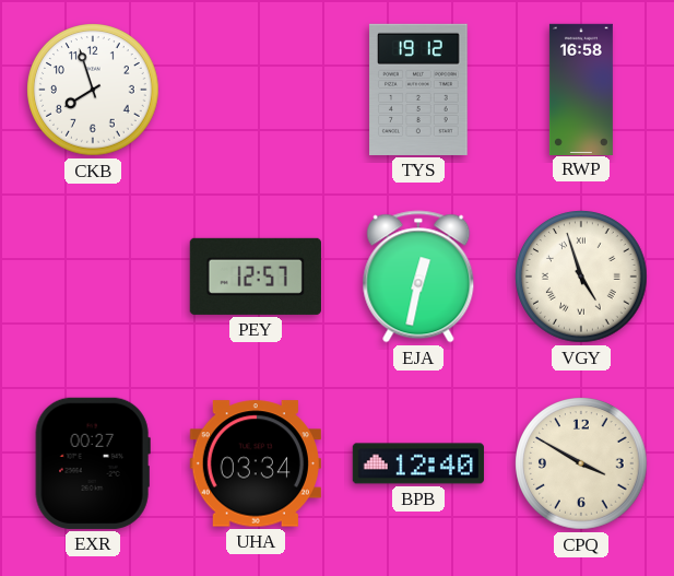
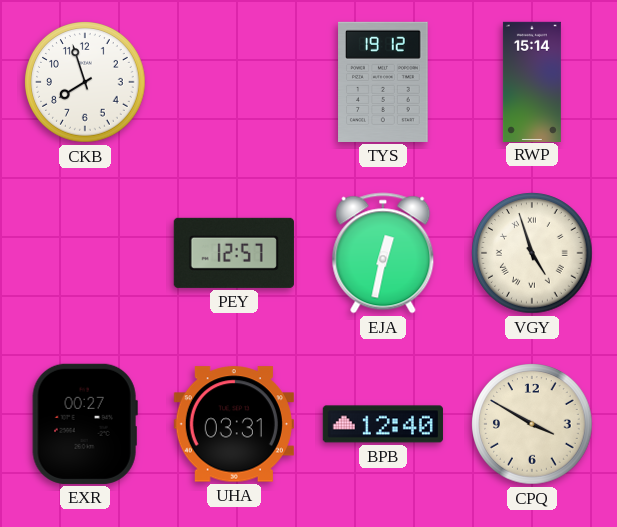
RWP: 16:58 -> 15:14
UHA: 03:34 -> 03:31
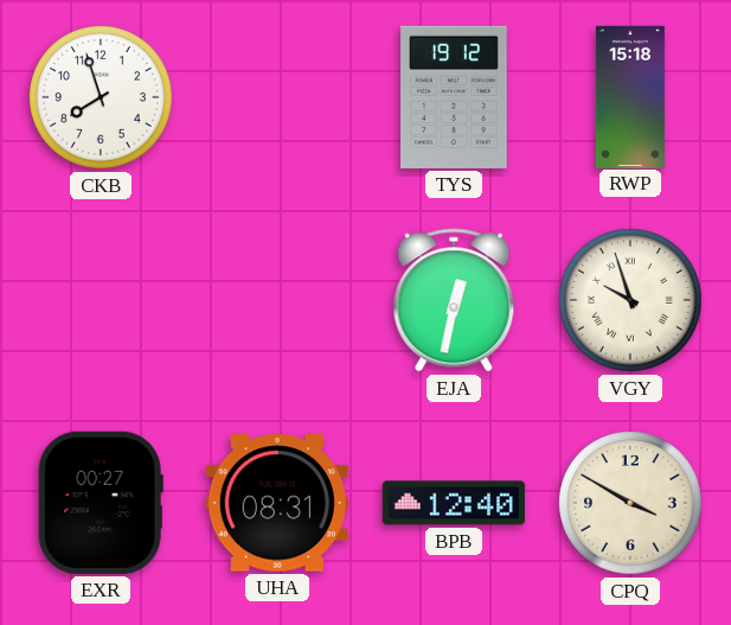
RWP: 15:14 -> 15:18
PEY: 12:57 -> none
VGY: 4:57 -> 9:57
UHA: 03:31 -> 08:31
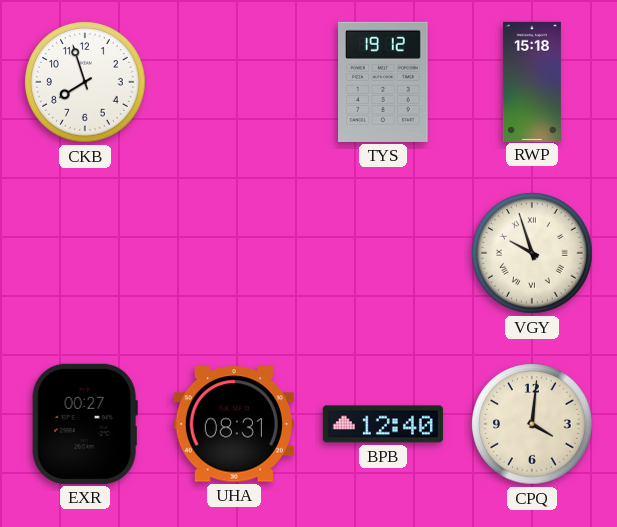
EJA: 12:32 -> none
CPQ: 3:50 -> 4:01
